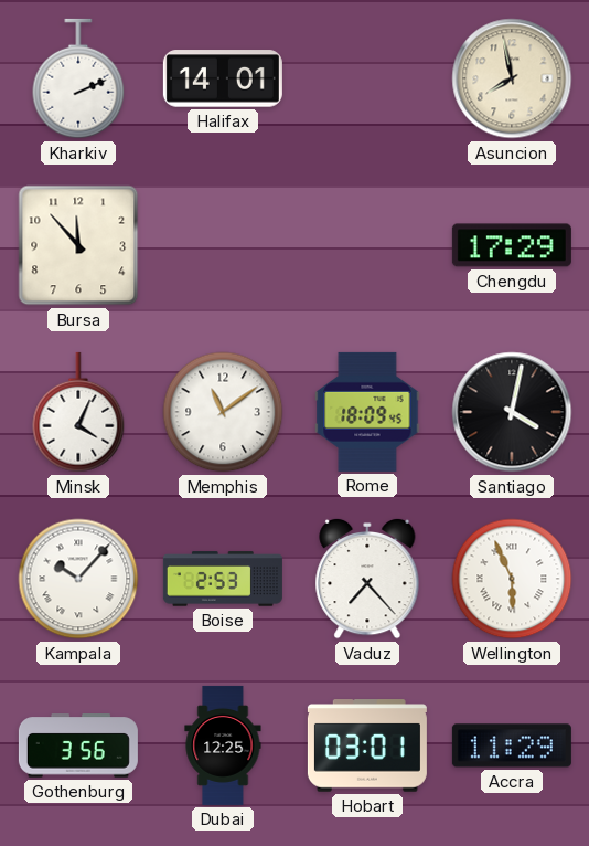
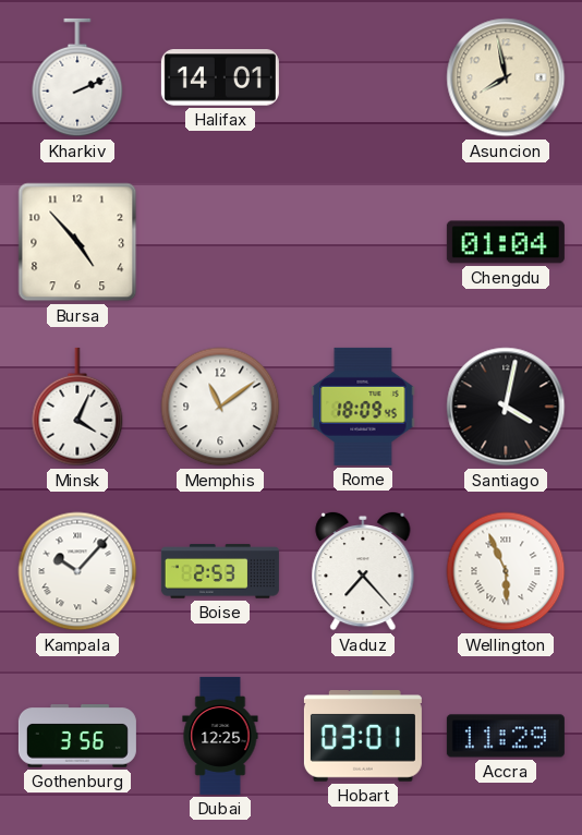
Bursa: 11:53 -> 4:53
Chengdu: 17:29 -> 01:04
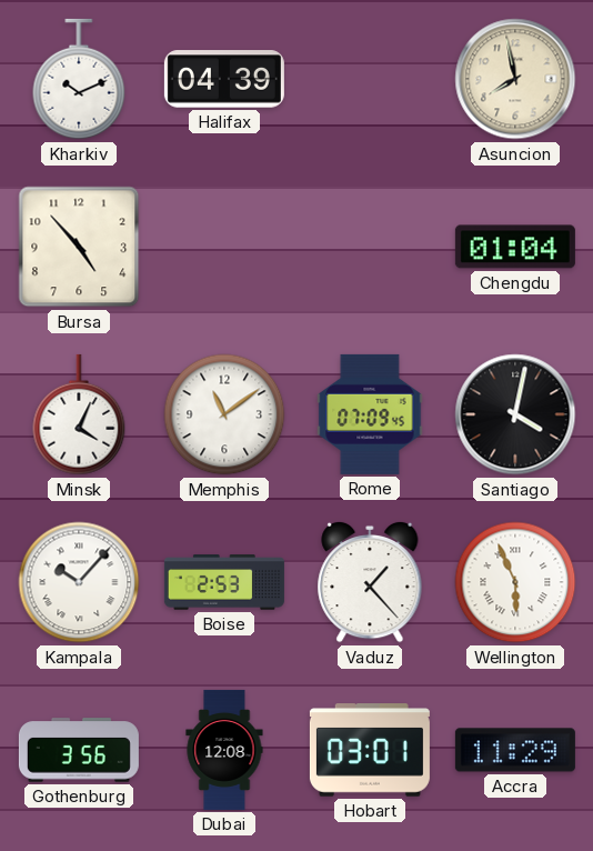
Kharkiv: 2:11 -> 10:11
Halifax: 14:01 -> 04:39
Rome: 18:09 -> 07:09
Vaduz: 7:23 -> 1:23
Dubai: 12:25 -> 12:08
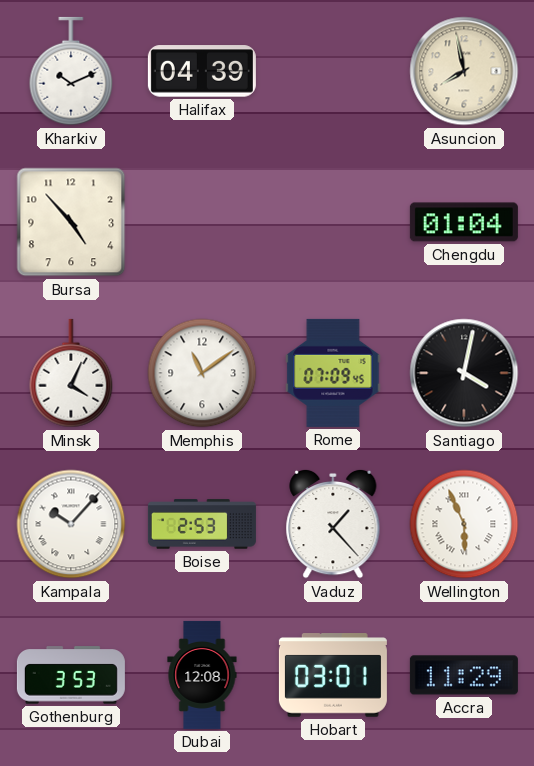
Gothenburg: 3:56 -> 3:53
